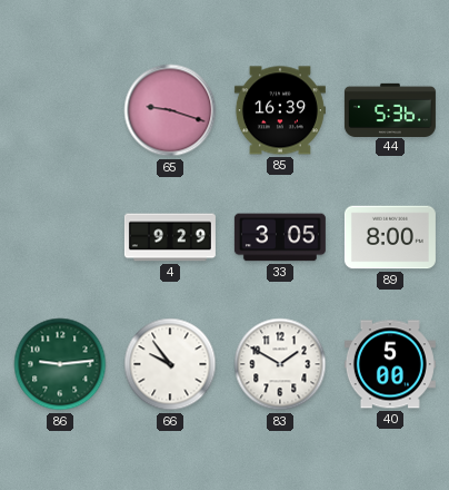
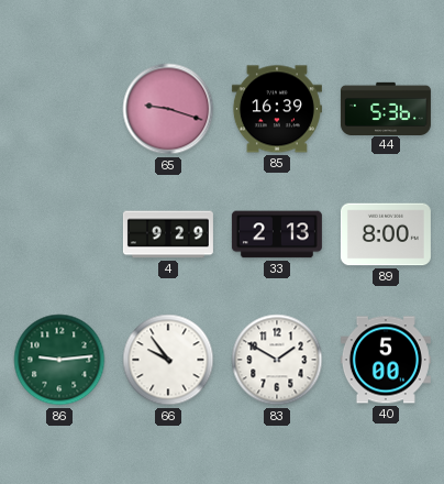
33: 3:05 -> 2:13
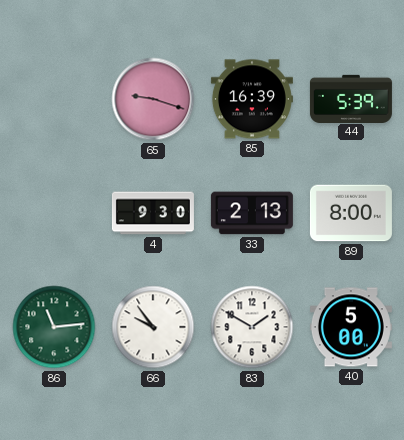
44: 5:36 -> 5:39
4: 9:29 -> 9:30
86: 9:14 -> 11:14
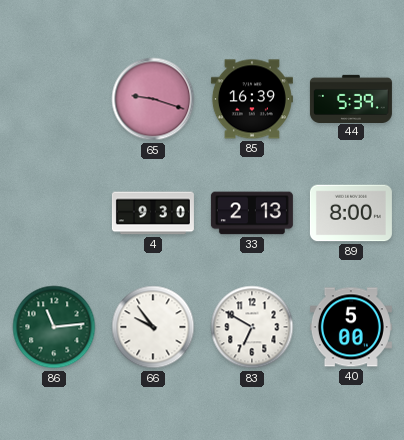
83: 1:50 -> 6:50
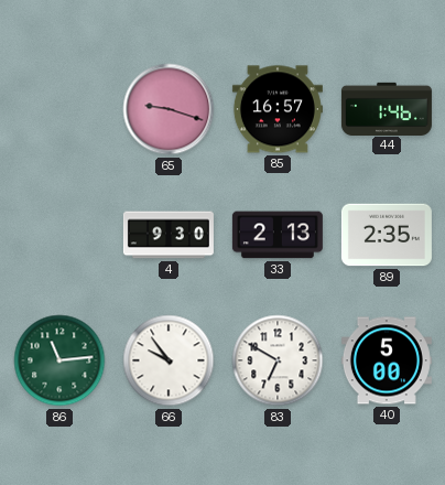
85: 16:39 -> 16:57
44: 5:39 -> 1:46
89: 8:00 -> 2:35
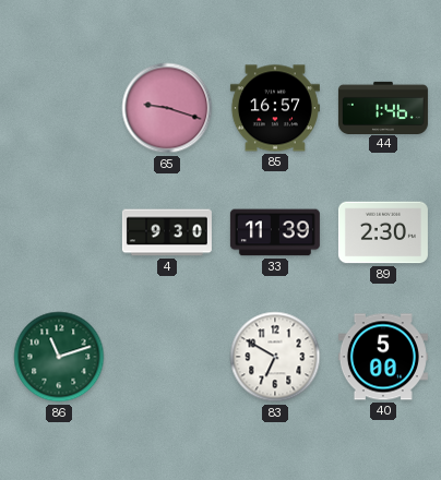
33: 2:13 -> 11:39
89: 2:35 -> 2:30
86: 11:14 -> 11:12
66: 9:54 -> none
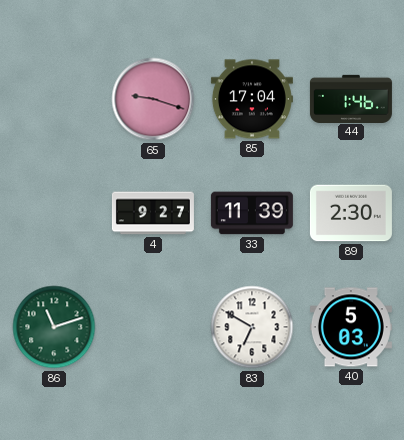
85: 16:57 -> 17:04
4: 9:30 -> 9:27
40: 5:00 -> 5:03
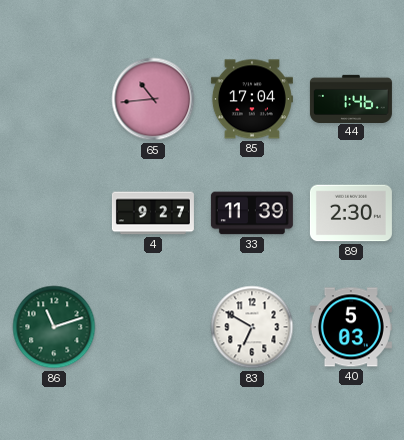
65: 9:18 -> 10:44
